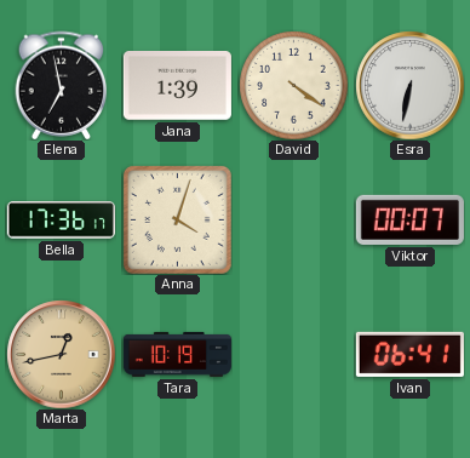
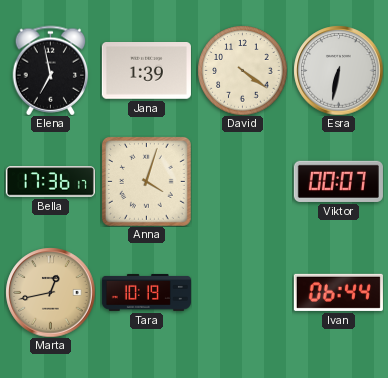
Ivan: 06:41 -> 06:44
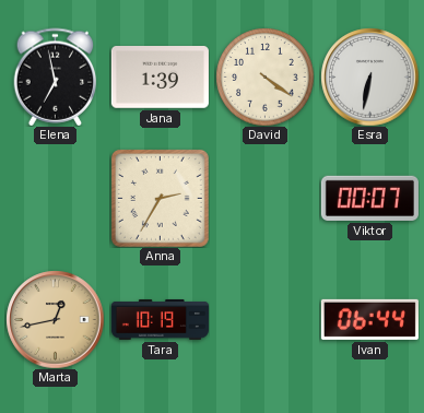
Bella: 17:36 -> none
Anna: 4:03 -> 2:35
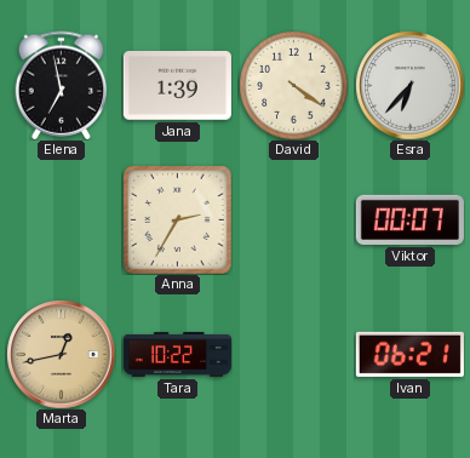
Esra: 6:32 -> 6:37
Tara: 10:19 -> 10:22
Ivan: 06:44 -> 06:21
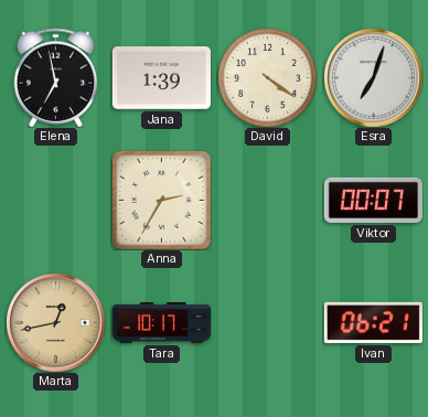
Esra: 6:37 -> 7:03
Tara: 10:22 -> 10:17
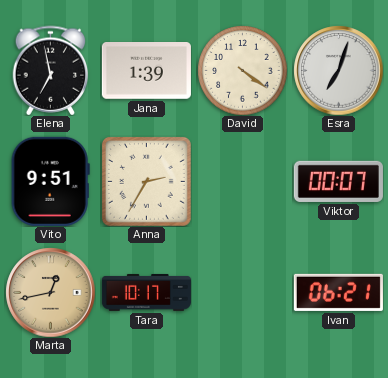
Vito: none -> 9:51
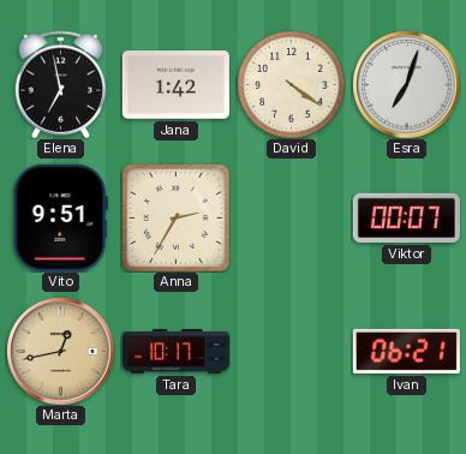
Jana: 1:39 -> 1:42
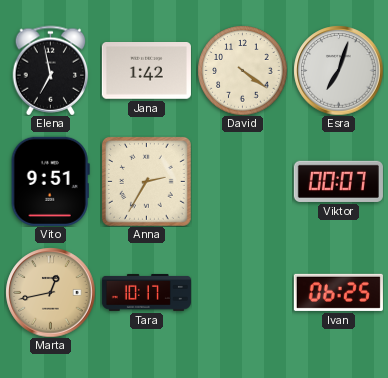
Ivan: 06:21 -> 06:25
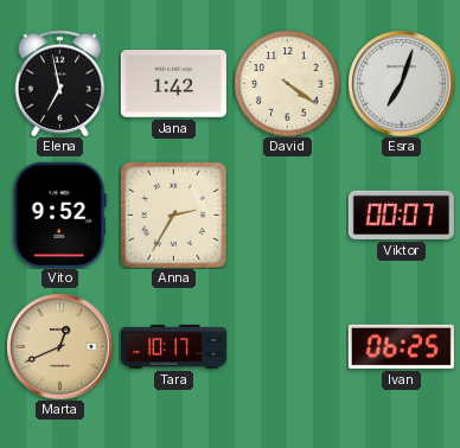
Vito: 9:51 -> 9:52
Marta: 12:43 -> 12:41
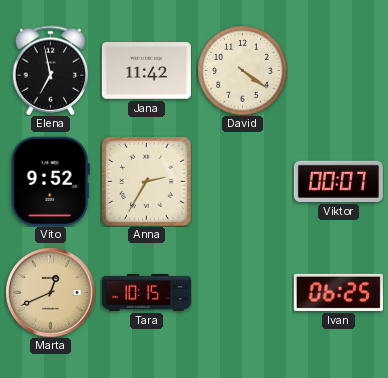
Jana: 1:42 -> 11:42
Esra: 7:03 -> none
Tara: 10:17 -> 10:15
